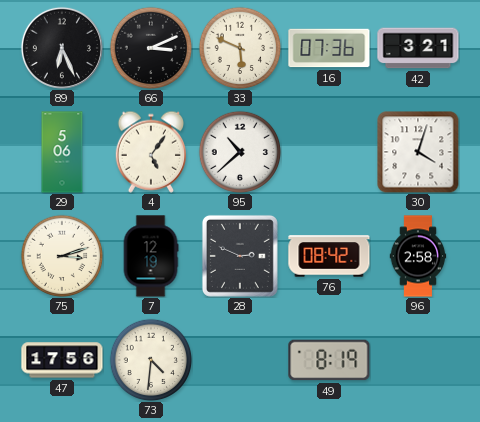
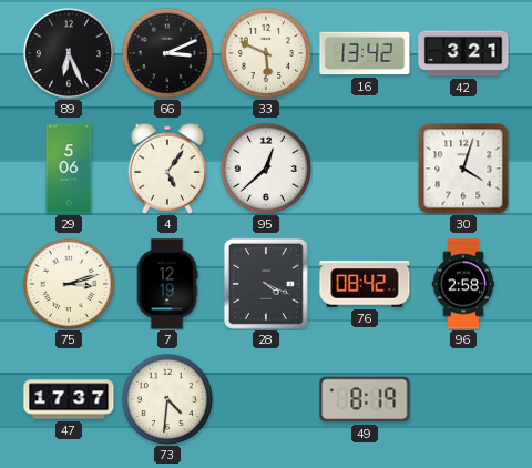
16: 07:36 -> 13:42
95: 10:38 -> 12:38
28: 2:49 -> 4:19
47: 17:56 -> 17:37
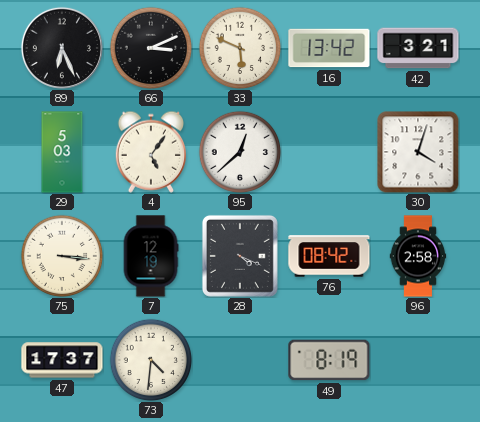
29: 5:06 -> 5:03
75: 3:12 -> 3:16
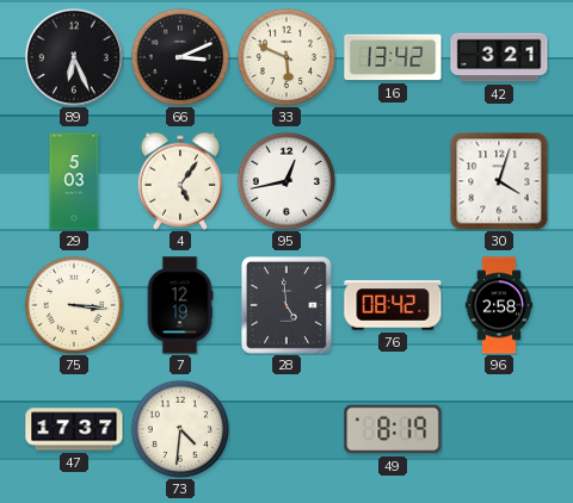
95: 12:38 -> 12:43
28: 4:19 -> 4:59
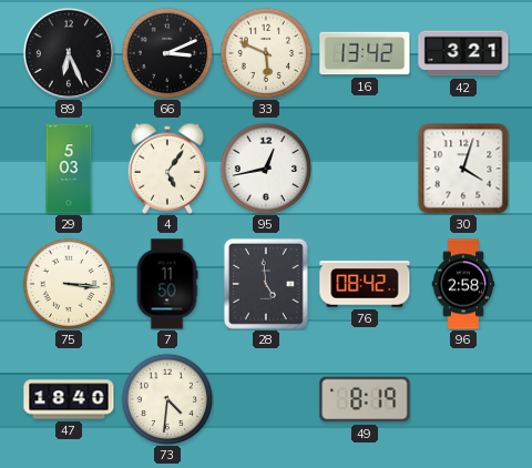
7: 12:19 -> 11:50
47: 17:37 -> 18:40
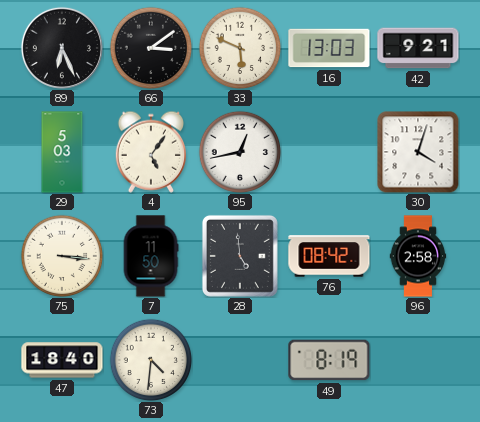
66: 3:11 -> 3:09
16: 13:42 -> 13:03
42: 3:21 -> 9:21
